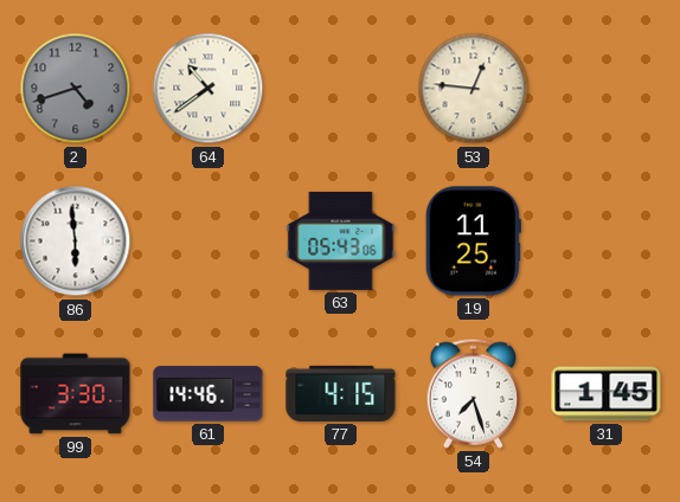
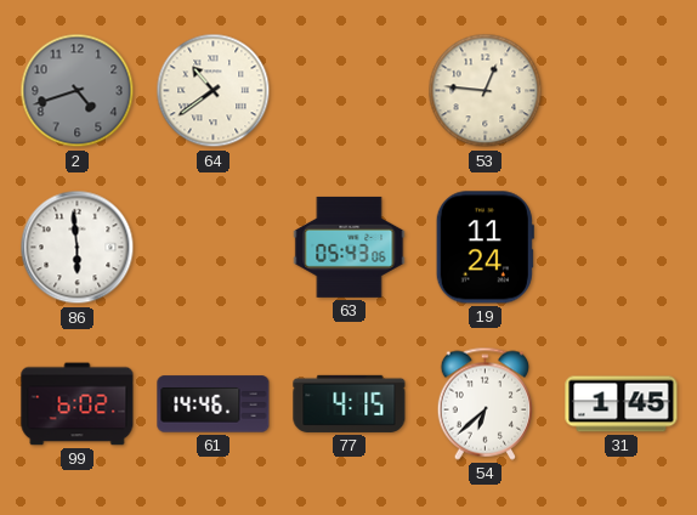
19: 11:25 -> 11:24
99: 3:30 -> 6:02
54: 7:27 -> 6:38
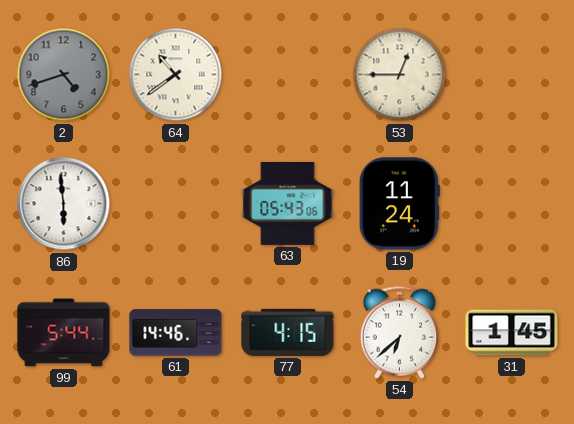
53: 12:46 -> 12:45
99: 6:02 -> 5:44
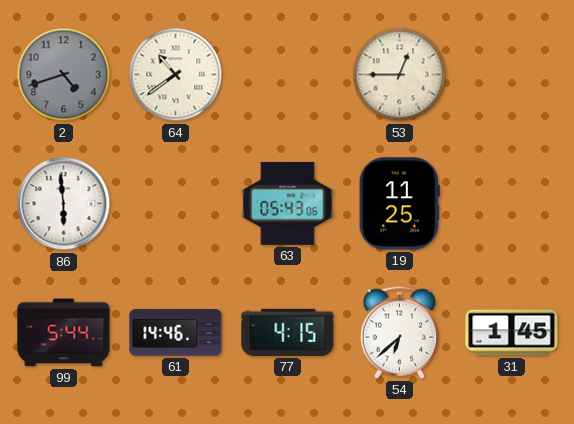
19: 11:24 -> 11:25
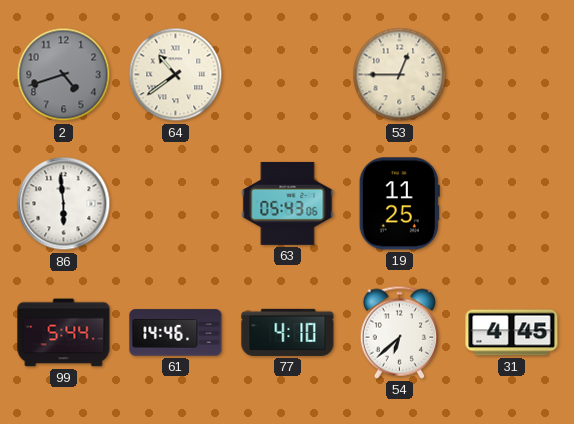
77: 4:15 -> 4:10
31: 1:45 -> 4:45
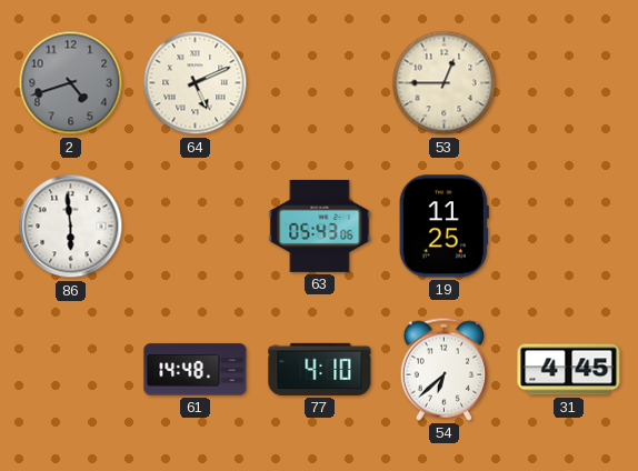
64: 10:39 -> 5:11
99: 5:44 -> none
61: 14:46 -> 14:48
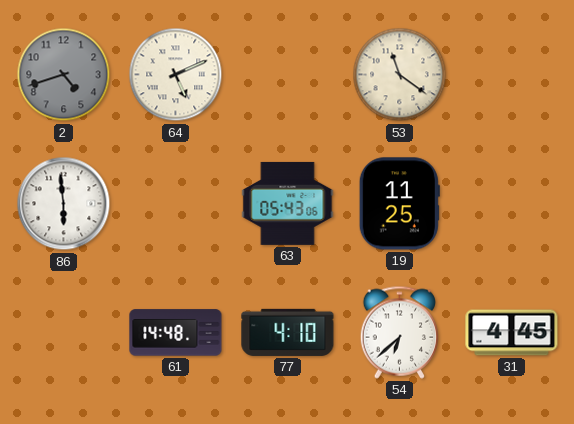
53: 12:45 -> 11:21
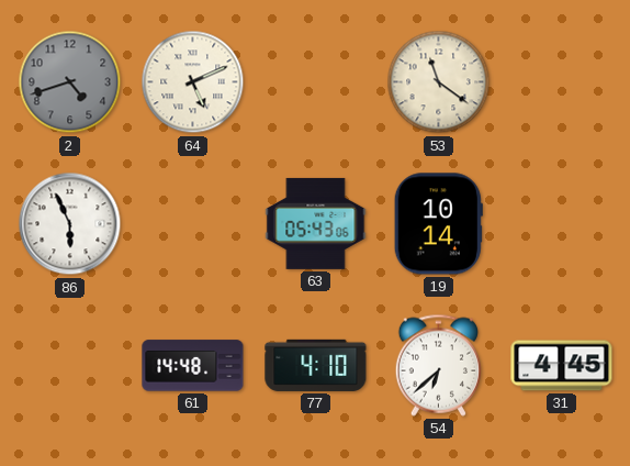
86: 5:59 -> 5:56
19: 11:25 -> 10:14
